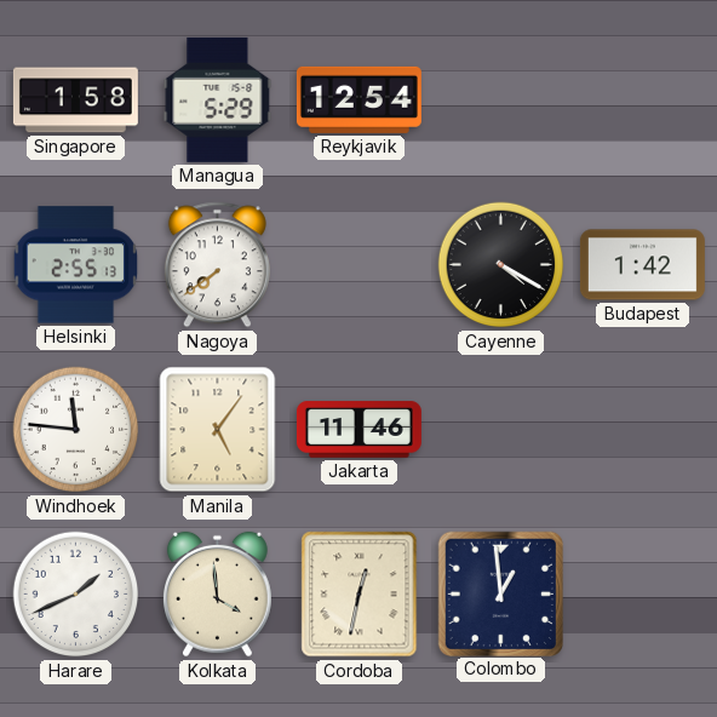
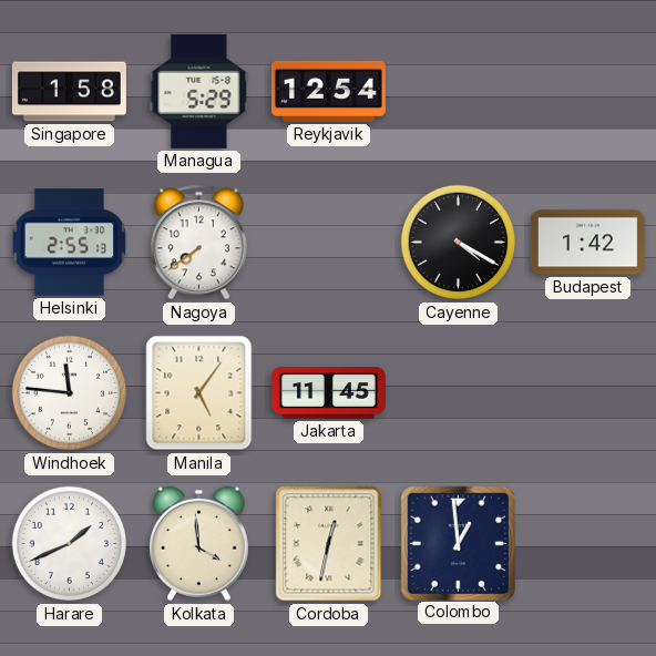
Jakarta: 11:46 -> 11:45
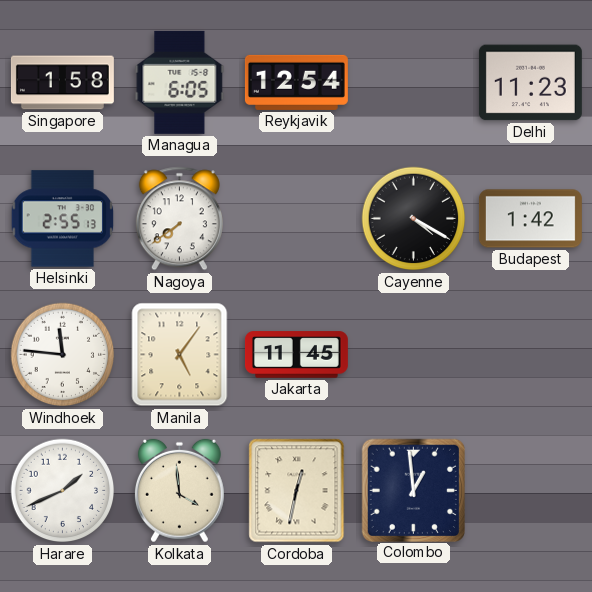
Managua: 5:29 -> 6:05
Delhi: none -> 11:23
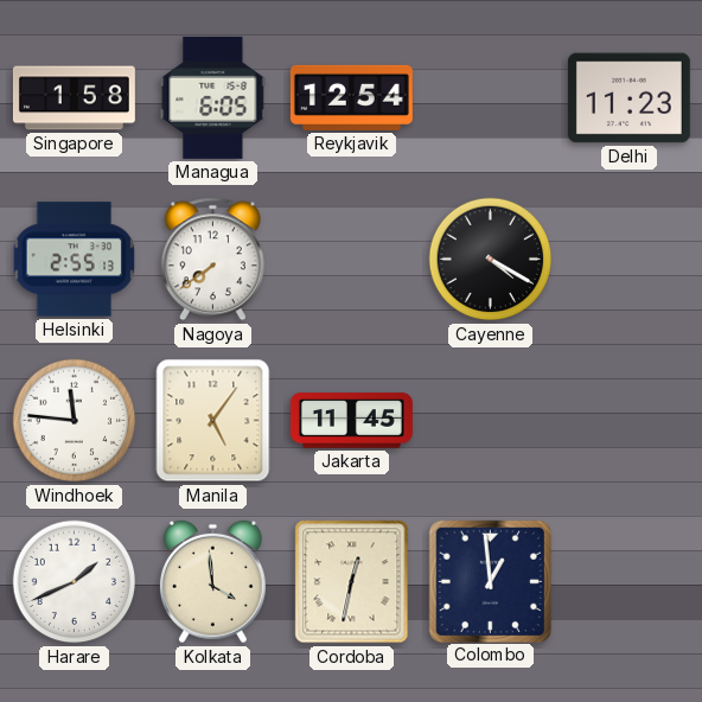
Budapest: 1:42 -> none
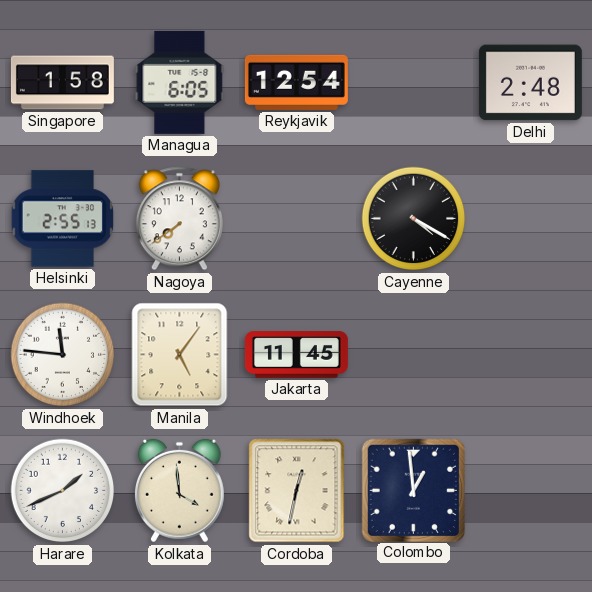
Delhi: 11:23 -> 2:48
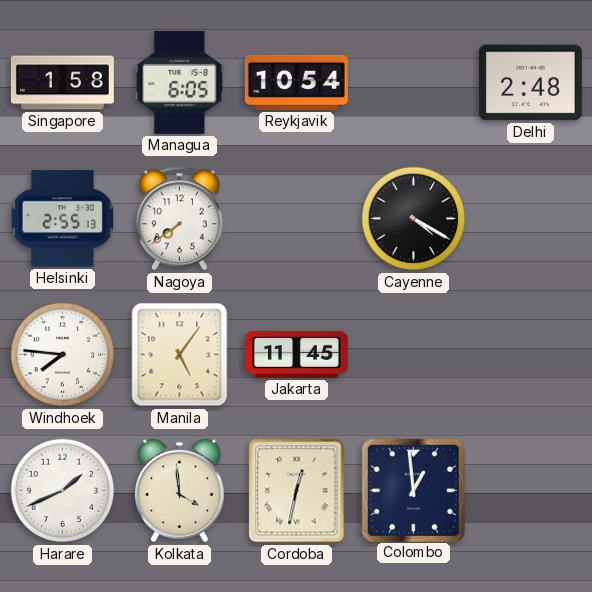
Reykjavik: 12:54 -> 10:54
Windhoek: 11:46 -> 7:46
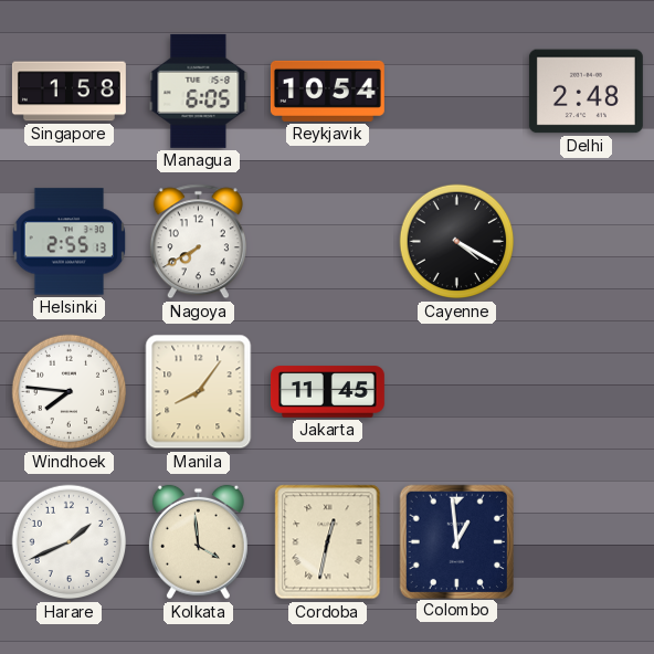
Nagoya: 7:39 -> 7:40
Manila: 5:06 -> 8:06
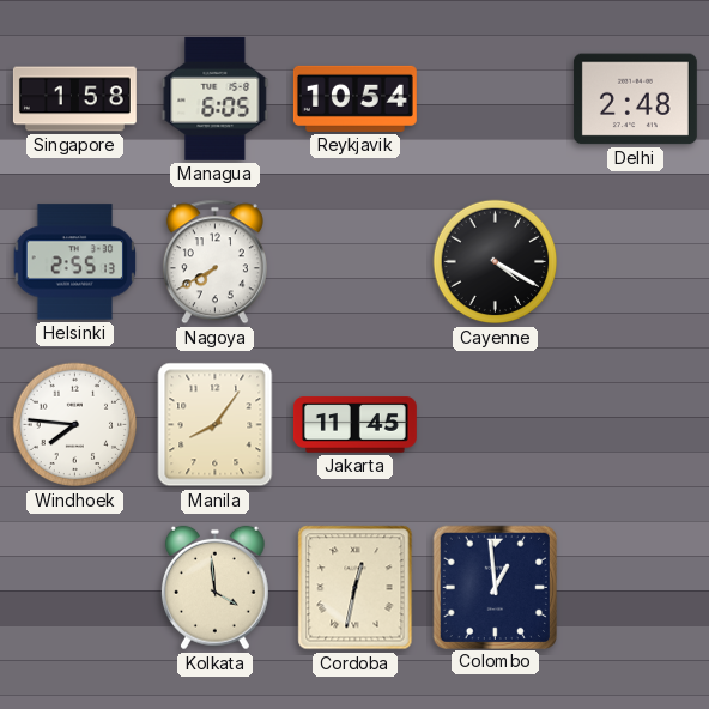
Harare: 1:41 -> none
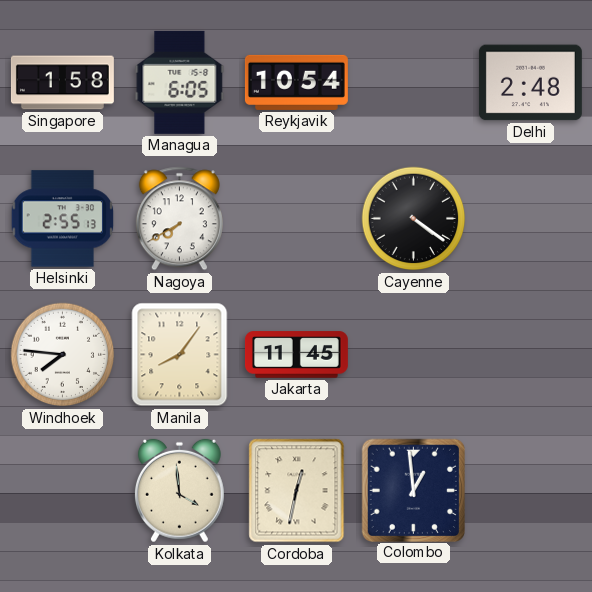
Cayenne: 4:20 -> 4:21
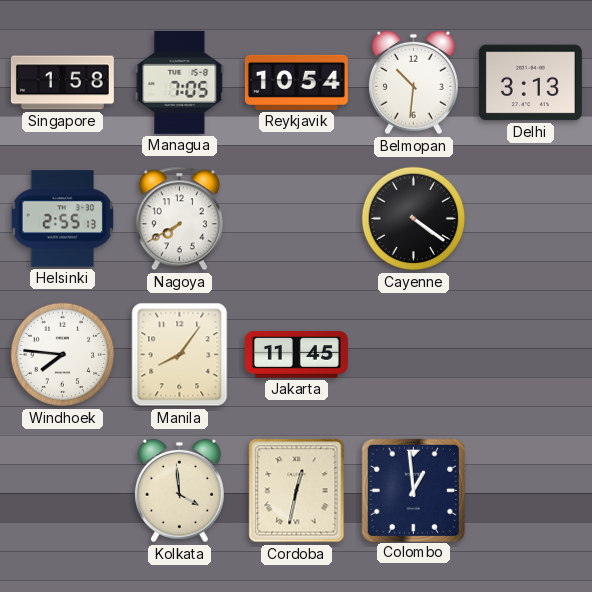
Managua: 6:05 -> 7:05
Belmopan: none -> 10:31
Delhi: 2:48 -> 3:13
